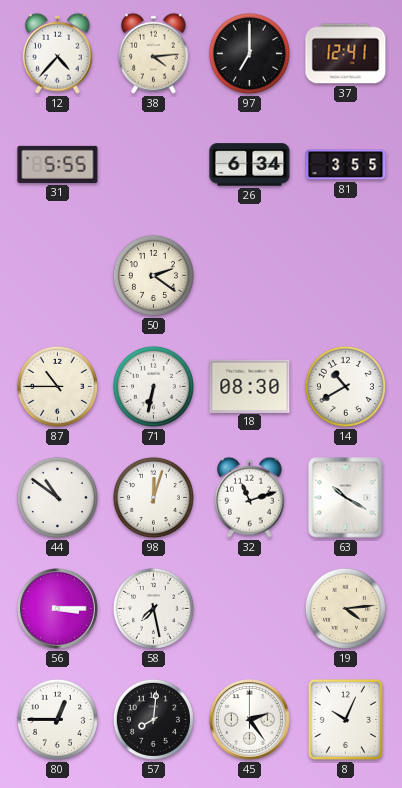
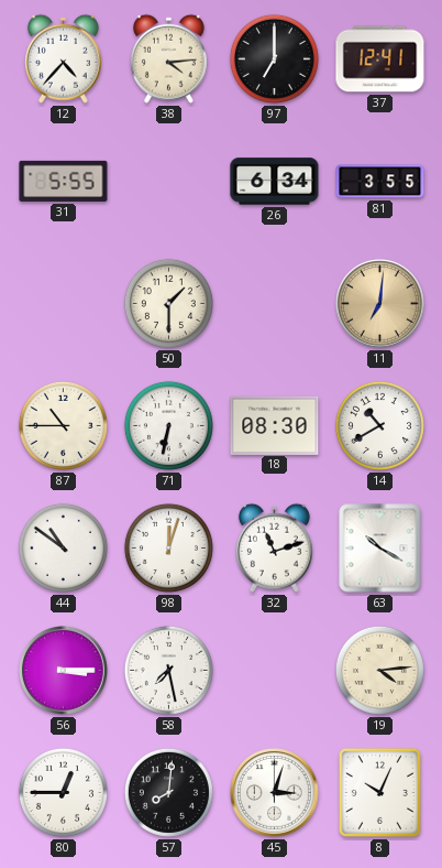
50: 2:21 -> 1:30
11: none -> 7:01
45: 2:24 -> 3:03
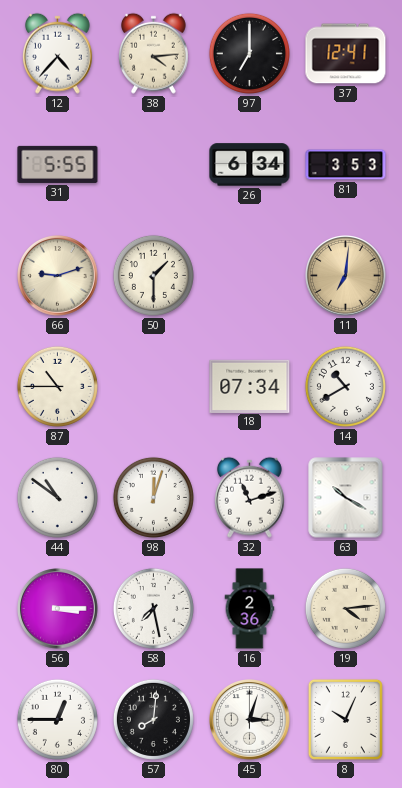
81: 3:55 -> 3:53
66: none -> 9:12
71: 6:32 -> none
18: 08:30 -> 07:34
16: none -> 2:36
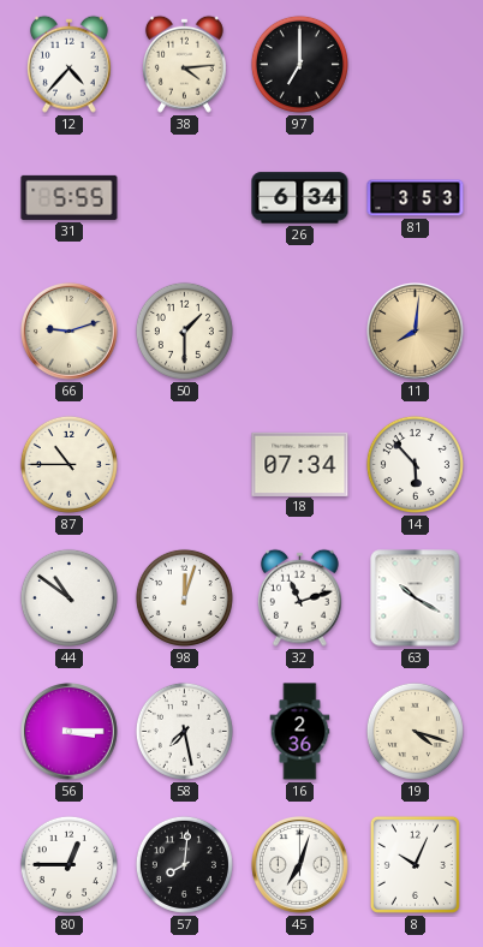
37: 12:41 -> none
11: 7:01 -> 8:01
14: 10:40 -> 5:53
19: 4:14 -> 4:18
45: 3:03 -> 7:03
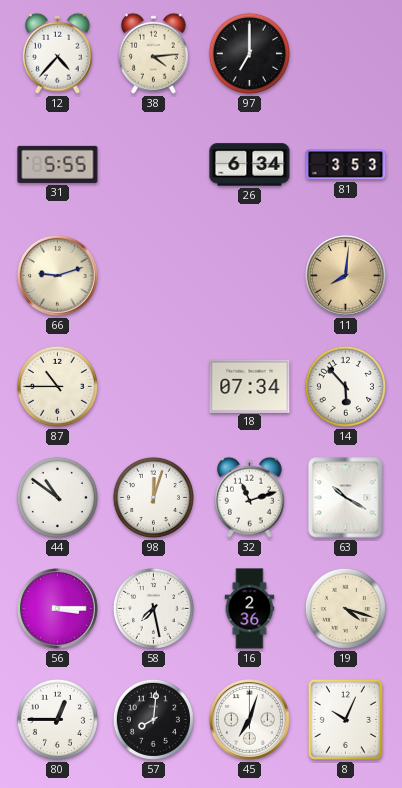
50: 1:30 -> none
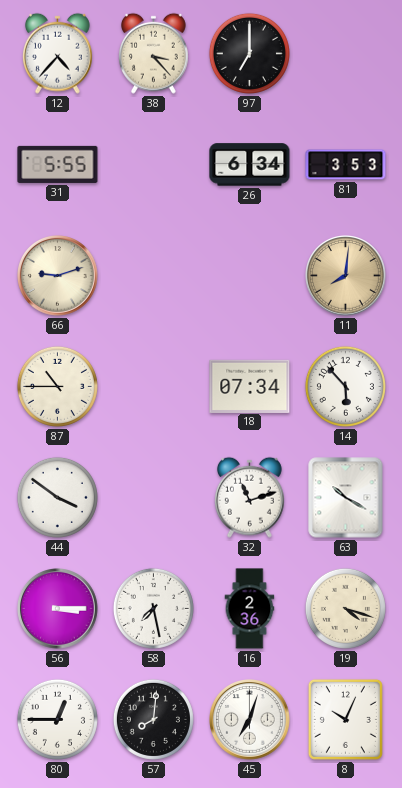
38: 4:14 -> 3:23
44: 10:51 -> 3:51
98: 12:03 -> none
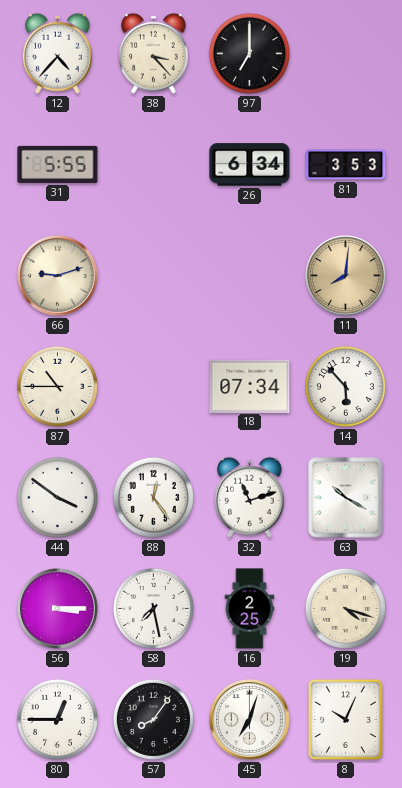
88: none -> 12:24
16: 2:36 -> 2:25
57: 8:01 -> 8:06
